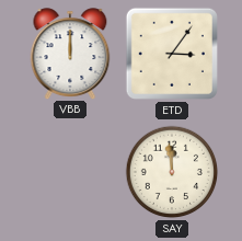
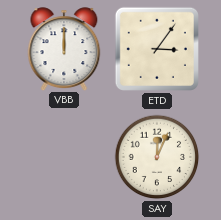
SAY: 11:59 -> 12:04
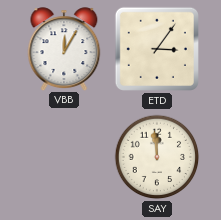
VBB: 12:00 -> 12:05
SAY: 12:04 -> 11:59
